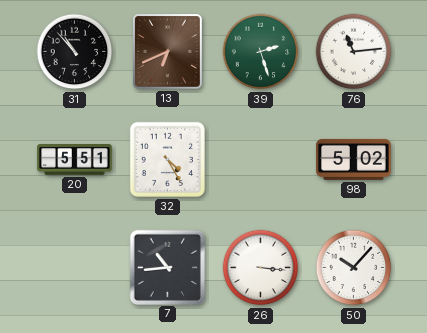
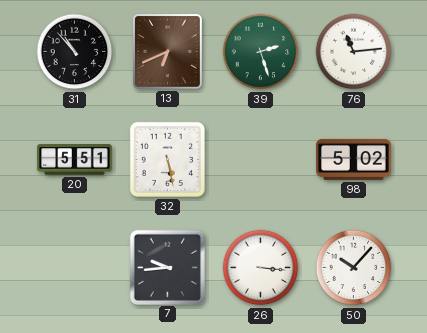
32: 4:25 -> 5:28
7: 10:44 -> 9:44
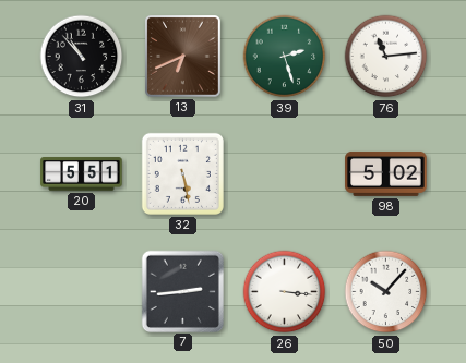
7: 9:44 -> 2:44
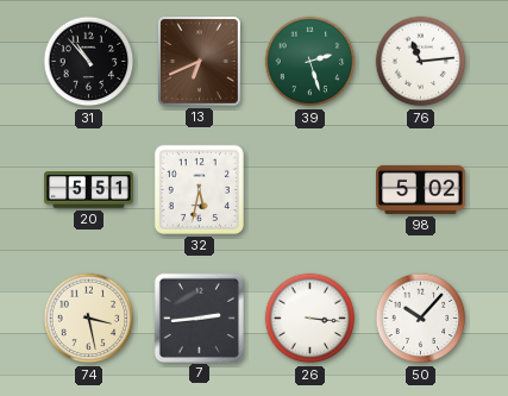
32: 5:28 -> 5:32
74: none -> 3:28
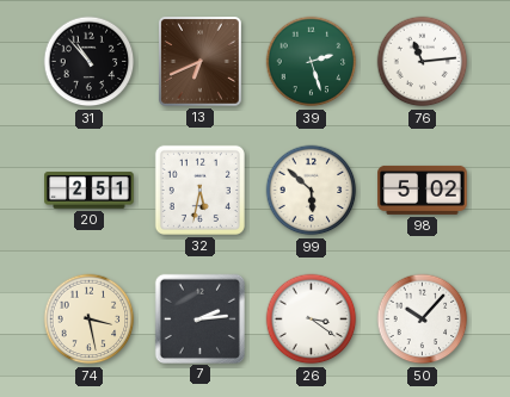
20: 5:51 -> 2:51
99: none -> 5:52
7: 2:44 -> 2:14
26: 3:16 -> 3:21
